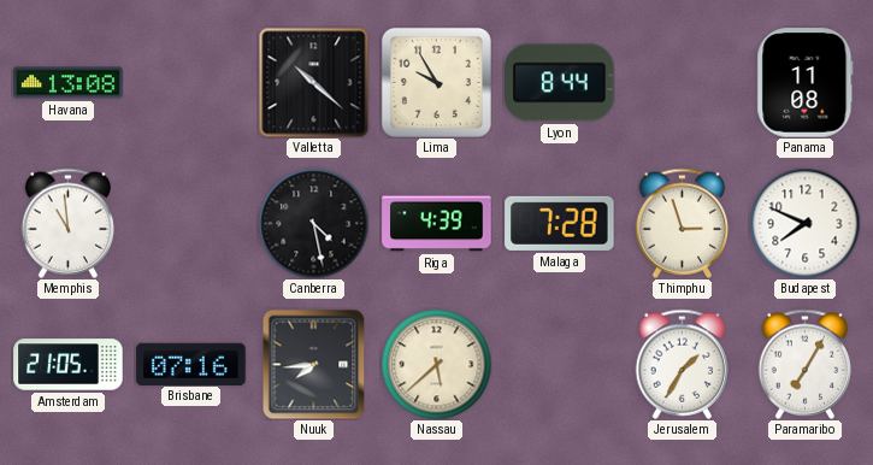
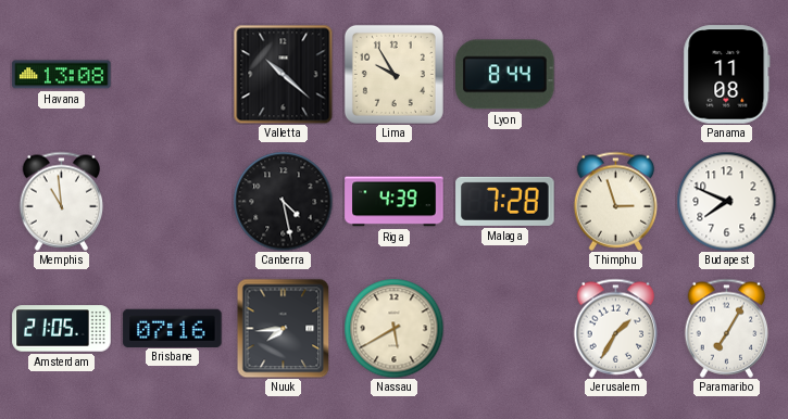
Nassau: 5:38 -> 5:40
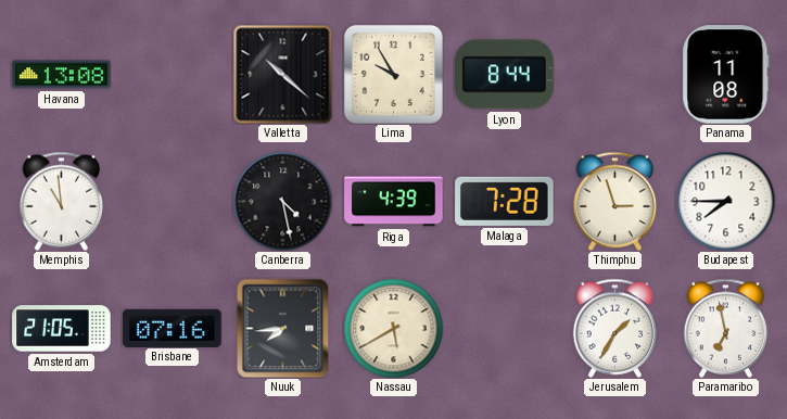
Budapest: 7:49 -> 7:45
Paramaribo: 7:05 -> 6:58
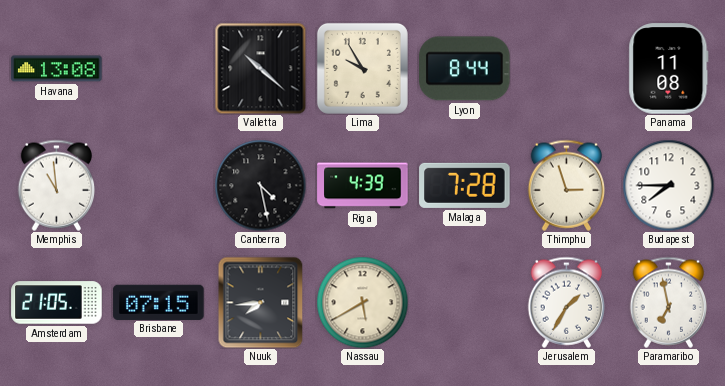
Brisbane: 07:16 -> 07:15
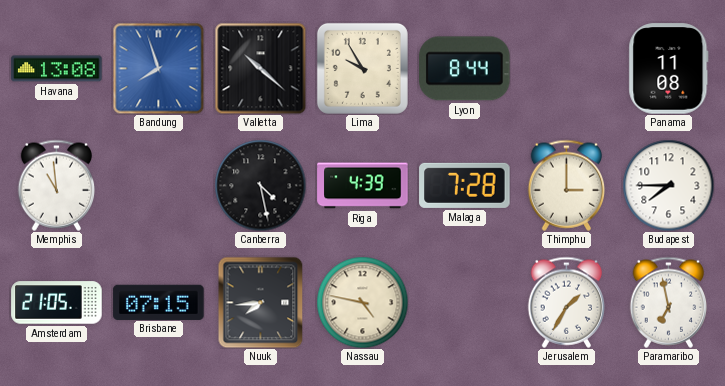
Bandung: none -> 7:57
Thimphu: 2:57 -> 3:00
Nassau: 5:40 -> 4:47
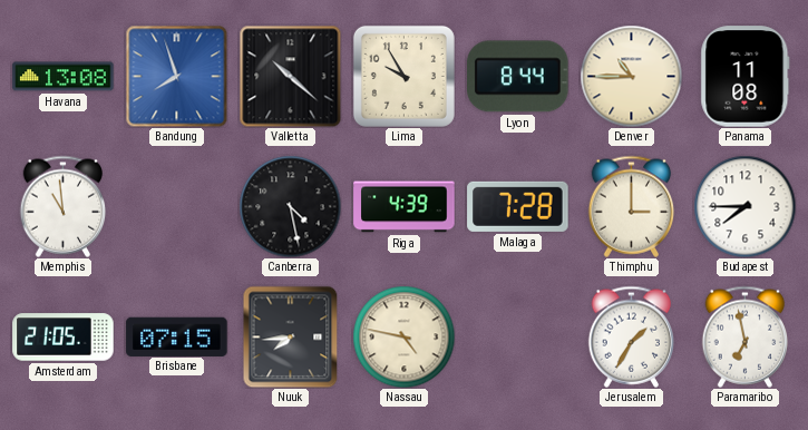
Denver: none -> 10:45
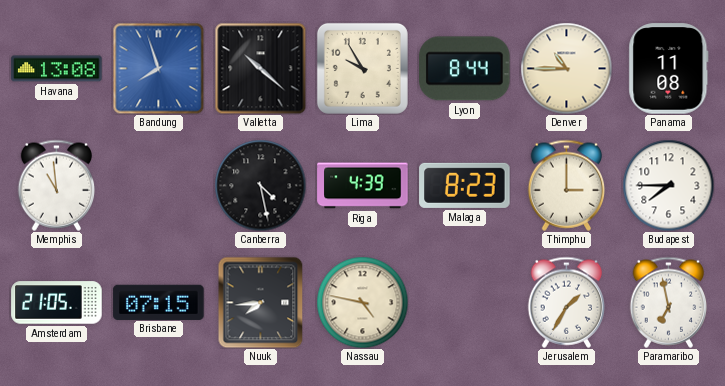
Malaga: 7:28 -> 8:23
